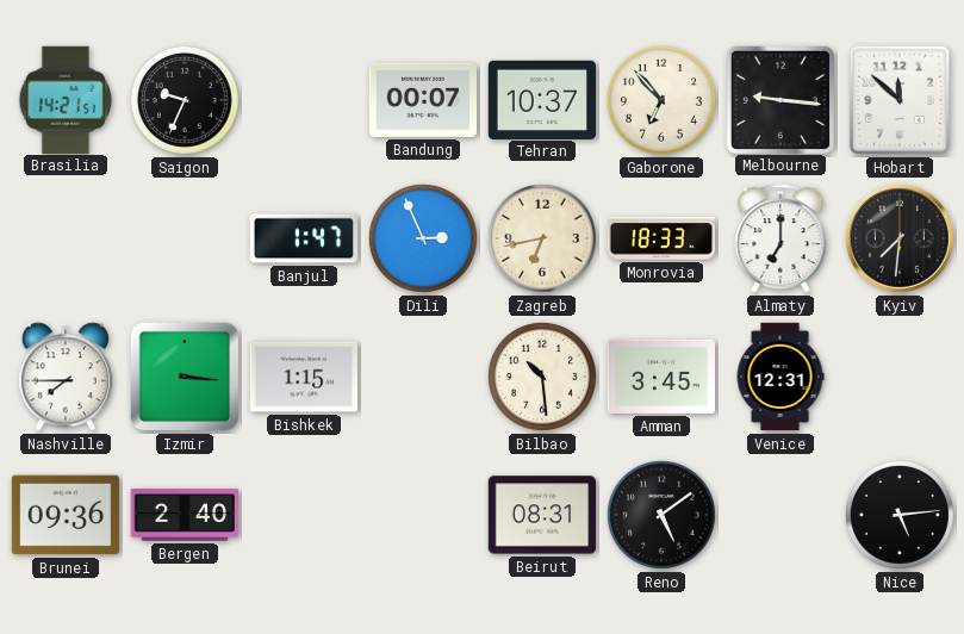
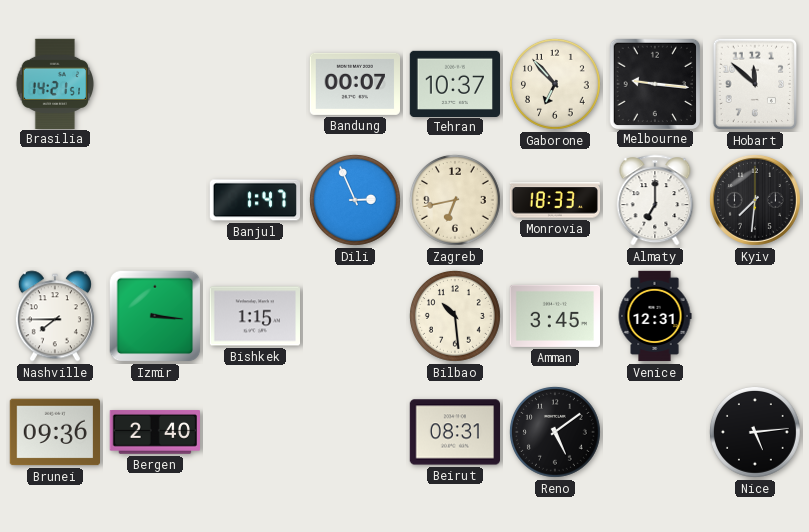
Saigon: 9:34 -> none
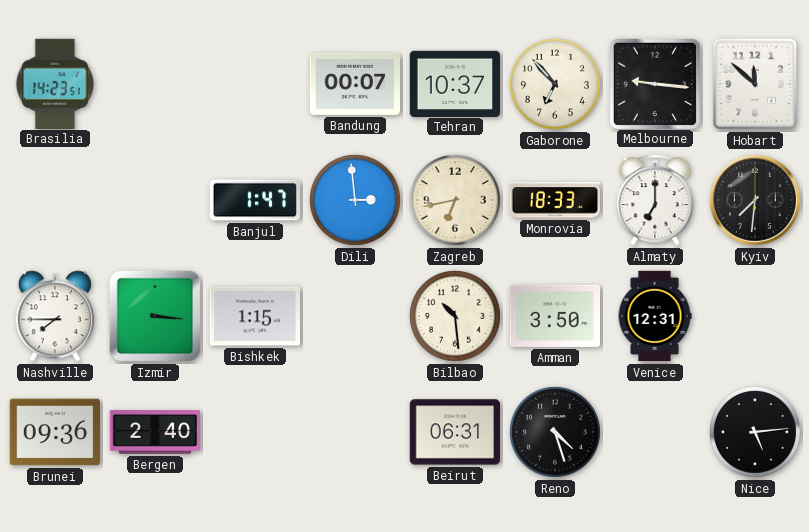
Brasilia: 14:21 -> 14:23
Dili: 2:56 -> 2:59
Amman: 3:45 -> 3:50
Beirut: 08:31 -> 06:31
Reno: 5:09 -> 4:27
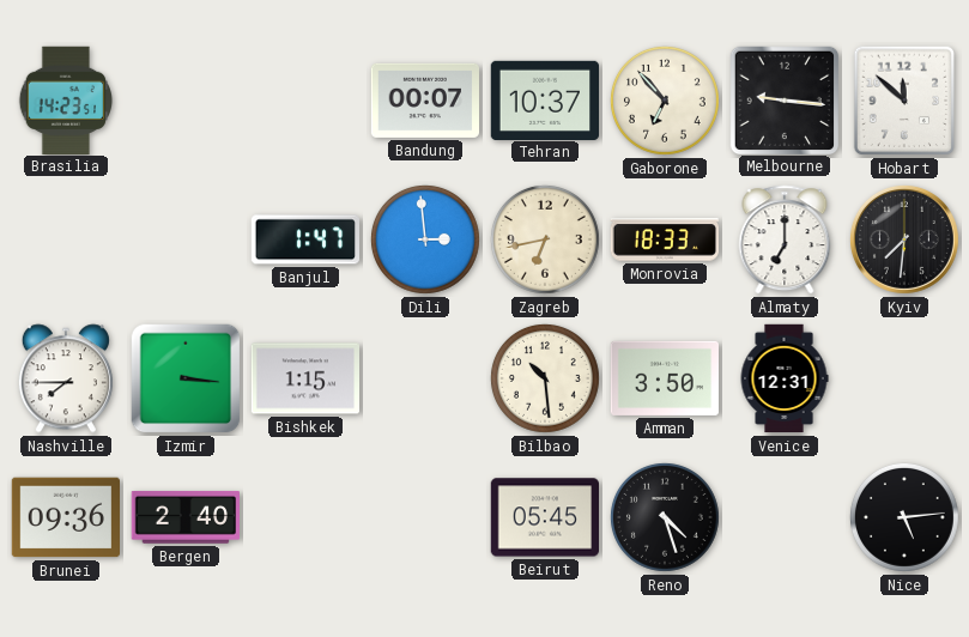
Beirut: 06:31 -> 05:45
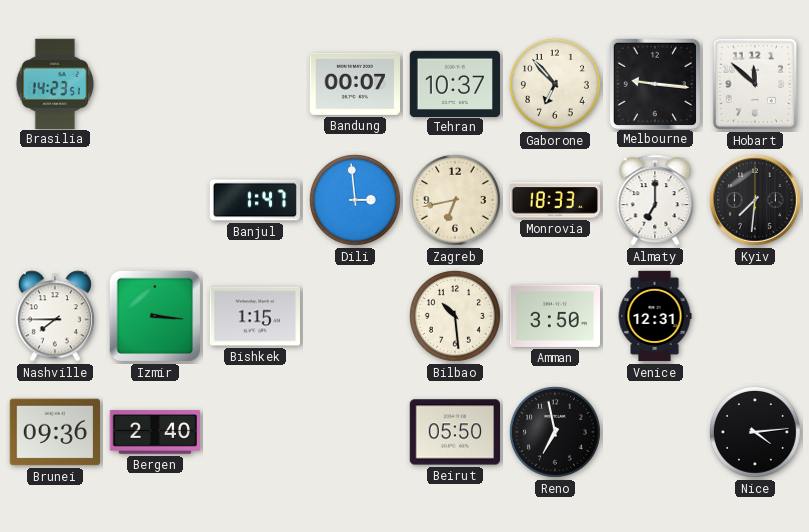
Beirut: 05:45 -> 05:50
Reno: 4:27 -> 6:58
Nice: 5:14 -> 4:14
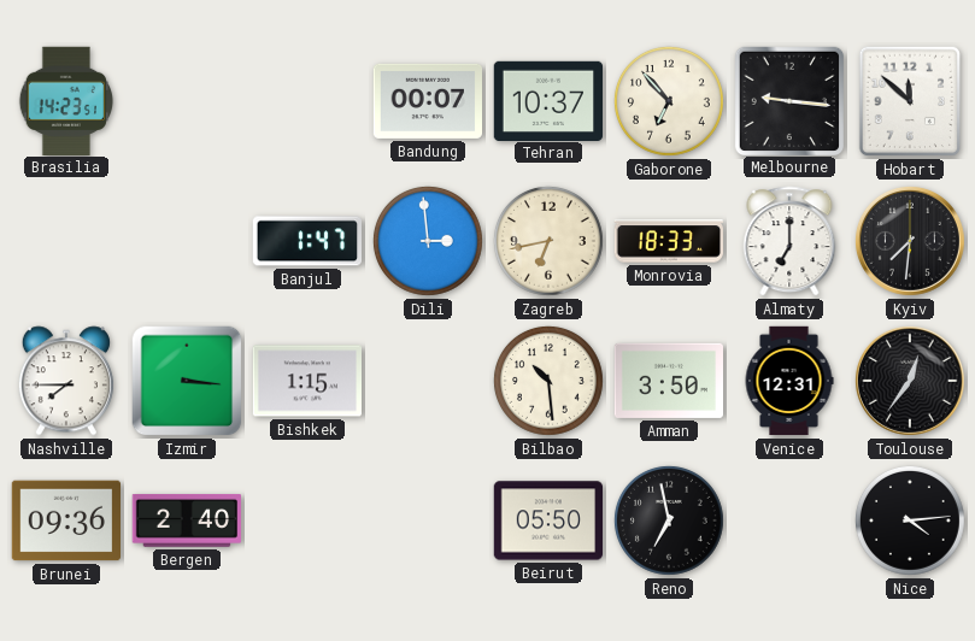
Toulouse: none -> 12:36
